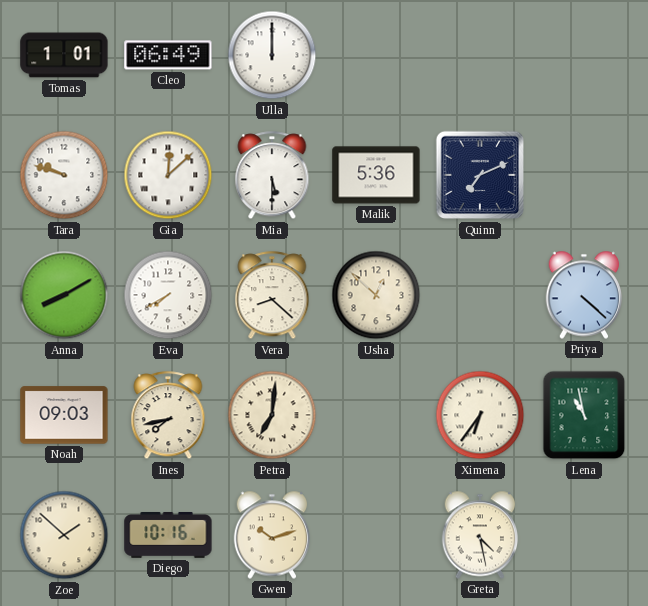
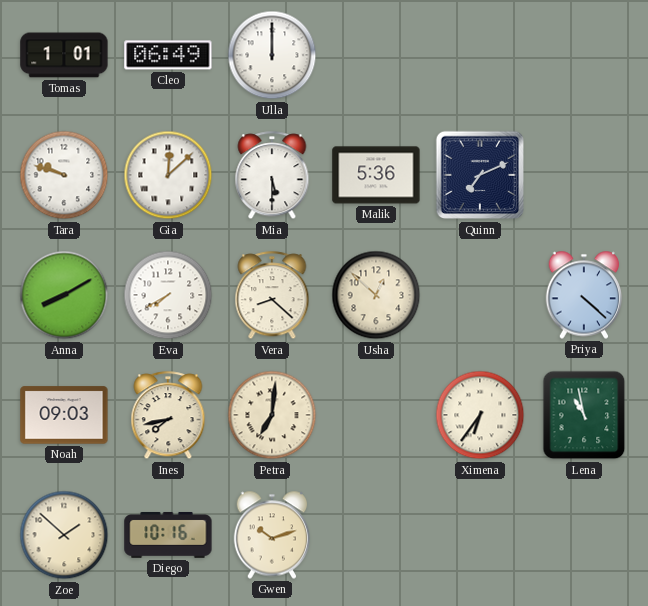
Greta: 4:28 -> none
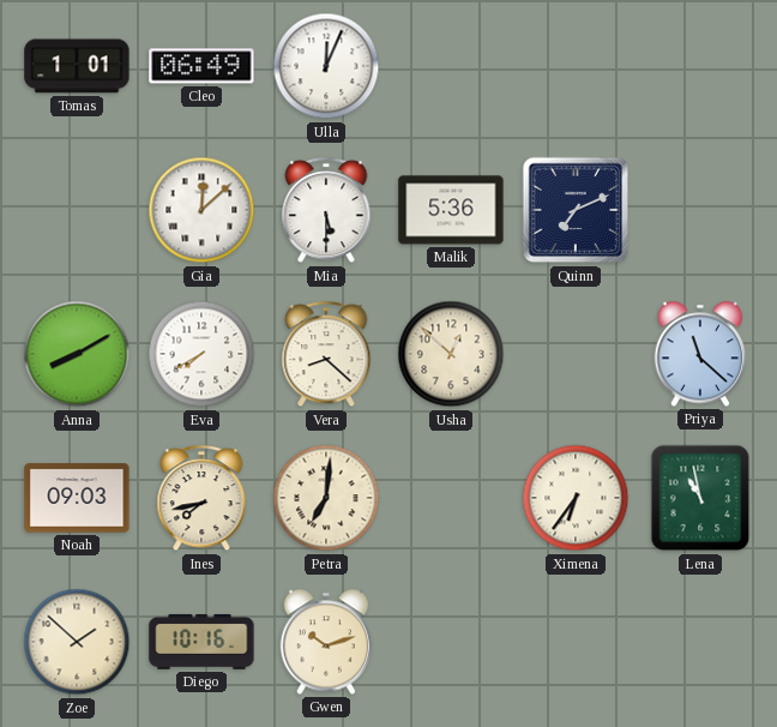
Ulla: 12:00 -> 12:04
Tara: 9:48 -> none
Priya: 4:22 -> 11:22
